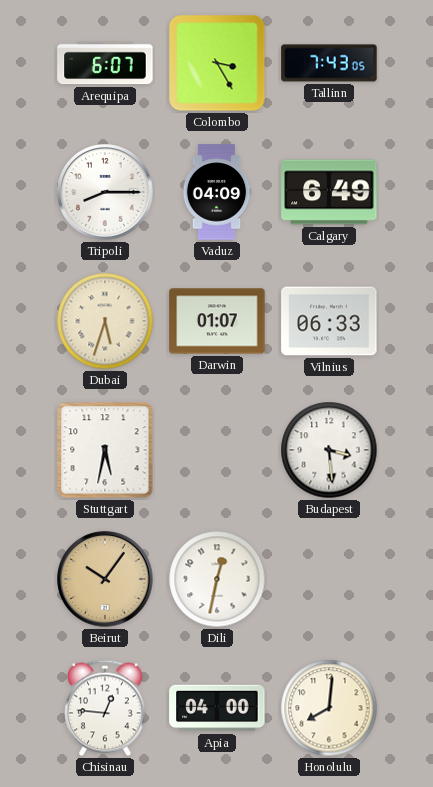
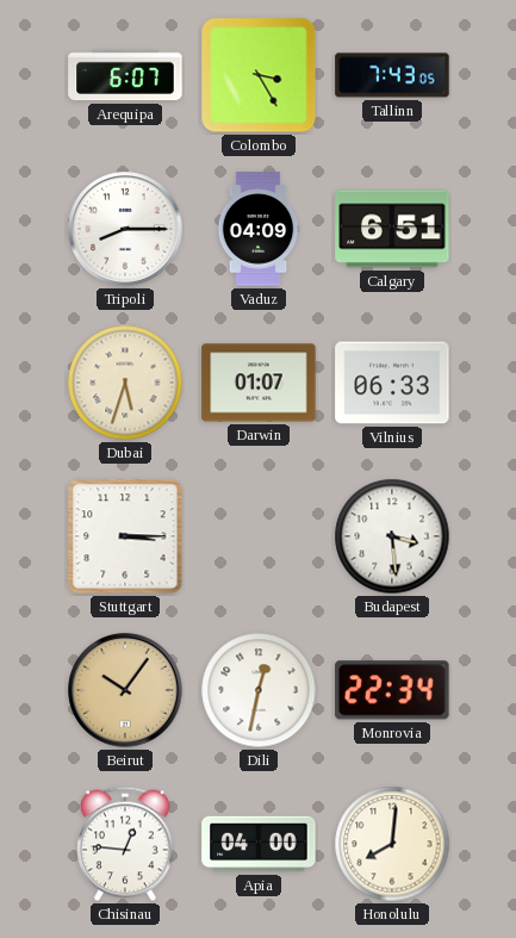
Calgary: 6:49 -> 6:51
Stuttgart: 5:32 -> 3:15
Monrovia: none -> 22:34
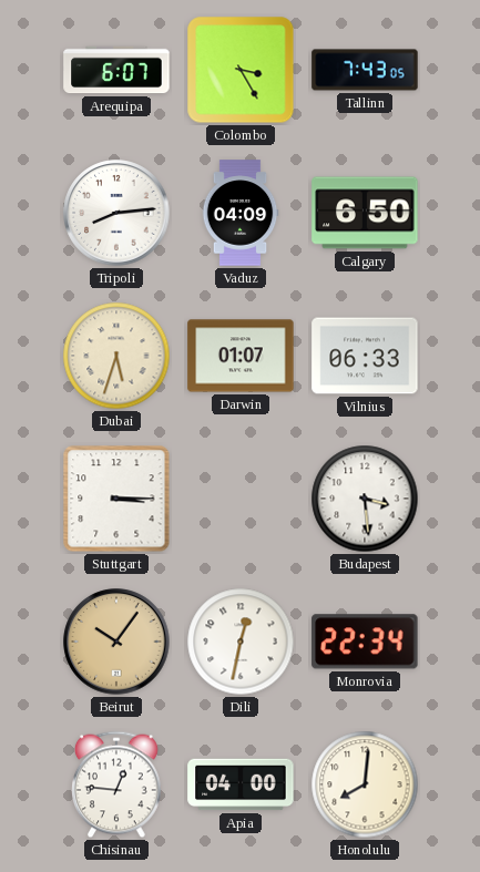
Tripoli: 8:15 -> 8:14
Calgary: 6:51 -> 6:50
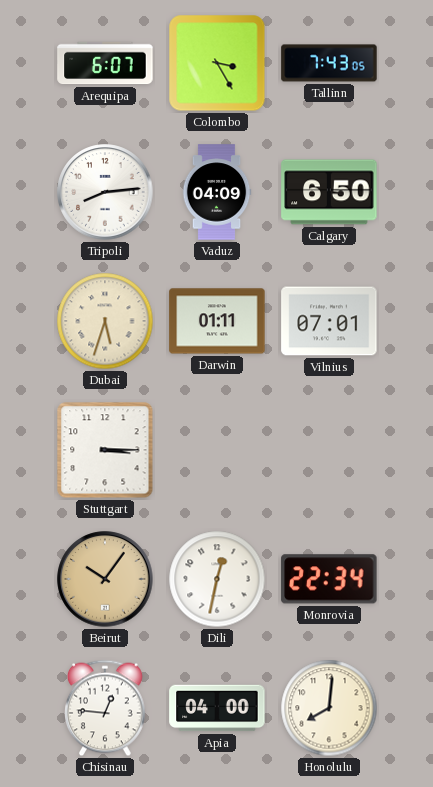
Darwin: 01:07 -> 01:11
Vilnius: 06:33 -> 07:01
Budapest: 3:29 -> none
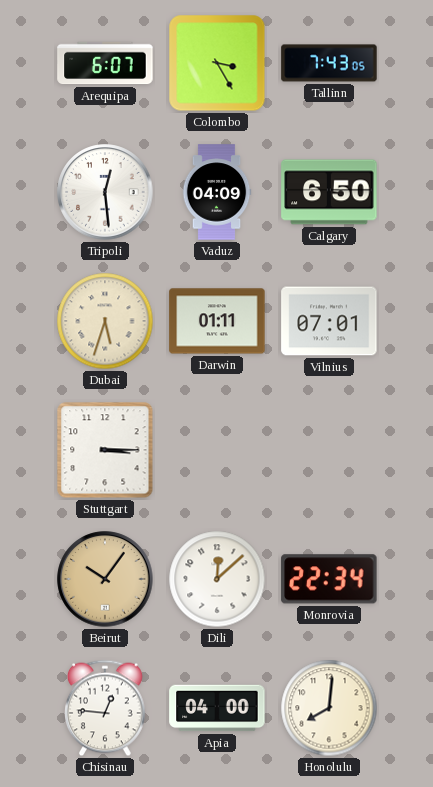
Tripoli: 8:14 -> 12:29
Dili: 12:32 -> 12:08
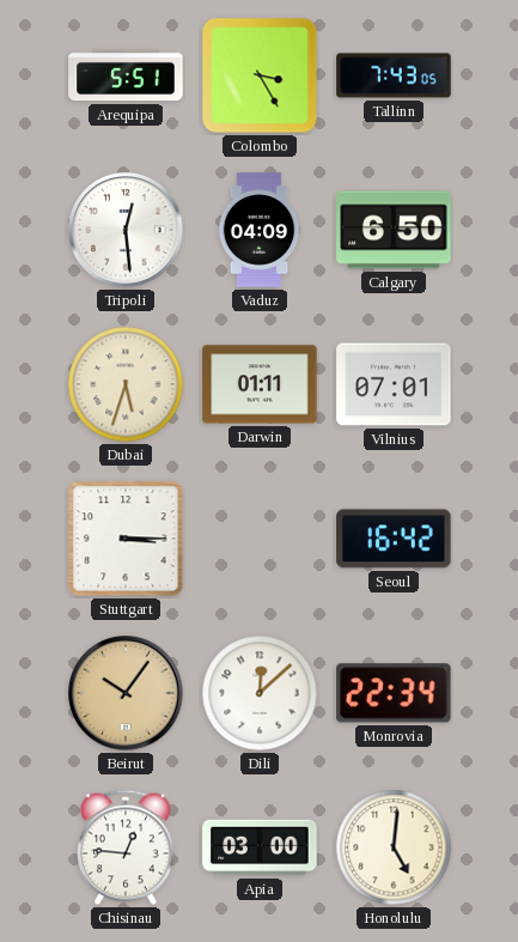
Arequipa: 6:07 -> 5:51
Seoul: none -> 16:42
Apia: 04:00 -> 03:00
Honolulu: 8:01 -> 5:01
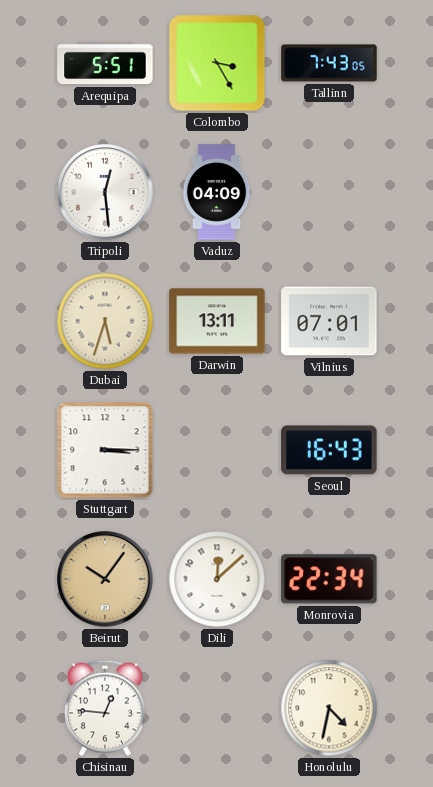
Calgary: 6:50 -> none
Darwin: 01:11 -> 13:11
Seoul: 16:42 -> 16:43
Apia: 03:00 -> none
Honolulu: 5:01 -> 4:32
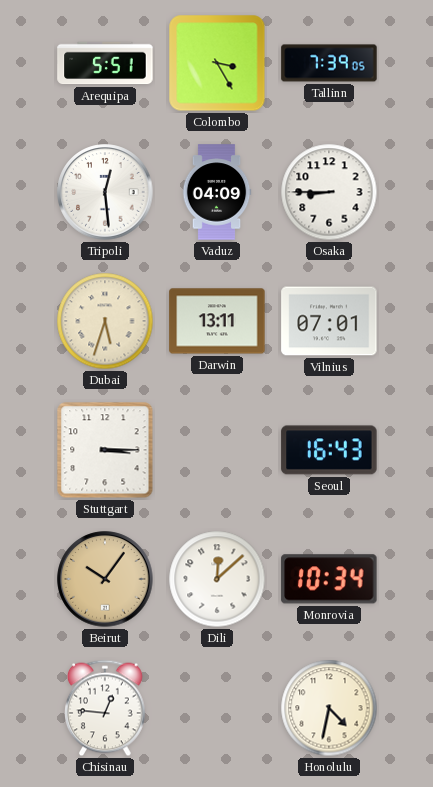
Tallinn: 7:43 -> 7:39
Osaka: none -> 8:45
Monrovia: 22:34 -> 10:34
